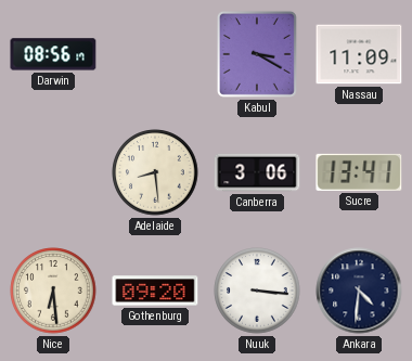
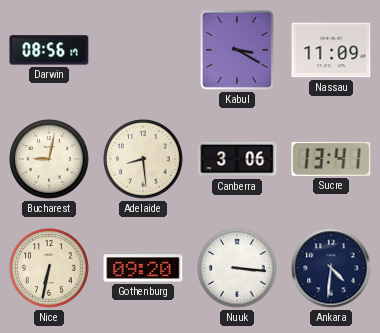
Bucharest: none -> 9:02
Nice: 6:29 -> 6:32
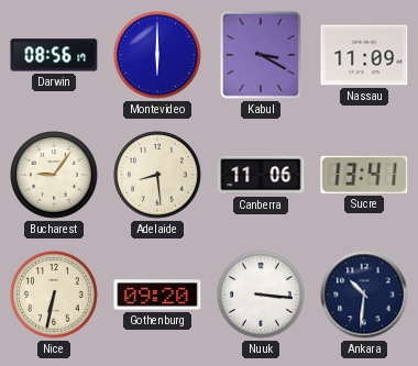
Montevideo: none -> 6:00
Bucharest: 9:02 -> 9:06
Canberra: 3:06 -> 11:06
Ankara: 4:31 -> 10:31
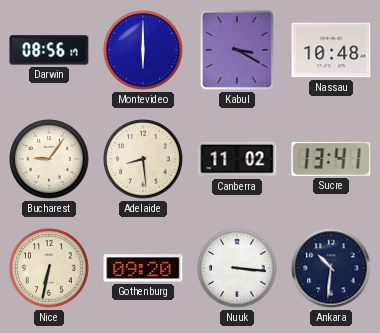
Nassau: 11:09 -> 10:48
Canberra: 11:06 -> 11:02
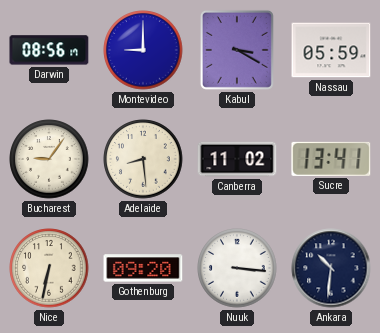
Montevideo: 6:00 -> 9:00
Nassau: 10:48 -> 05:59
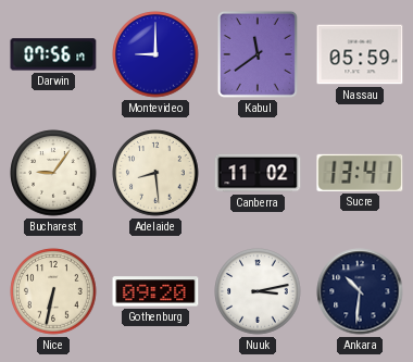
Darwin: 08:56 -> 07:56
Kabul: 3:20 -> 11:39
Nuuk: 3:16 -> 3:13
